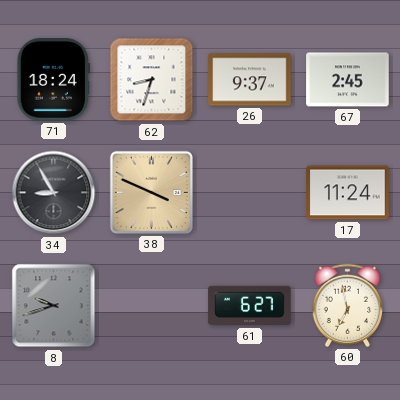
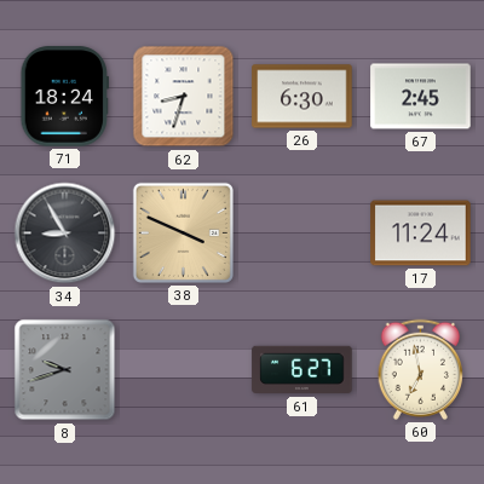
26: 9:37 -> 6:30
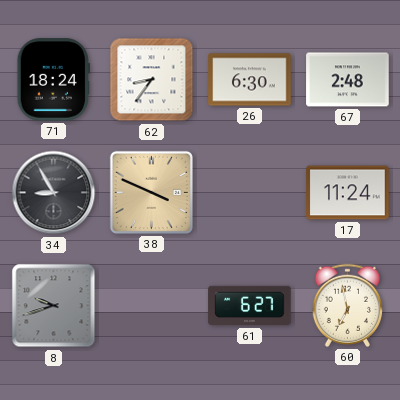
62: 8:33 -> 8:36
67: 2:45 -> 2:48
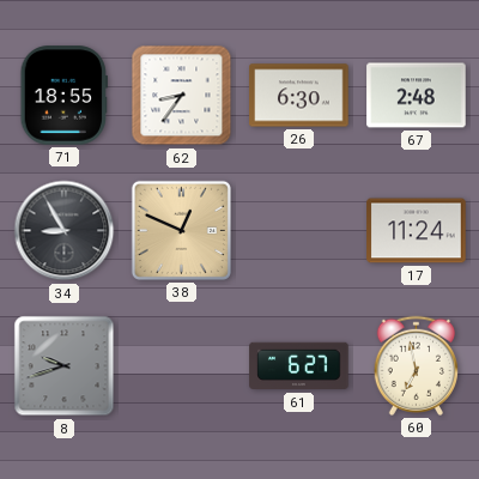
71: 18:24 -> 18:55
38: 3:49 -> 12:49
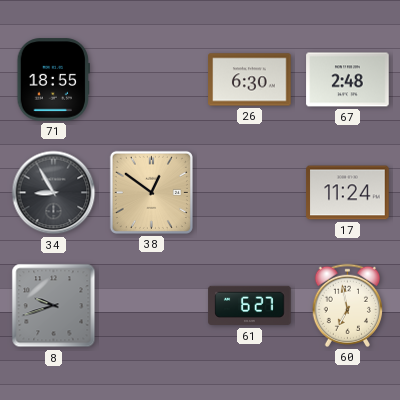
62: 8:36 -> none
38: 12:49 -> 12:51
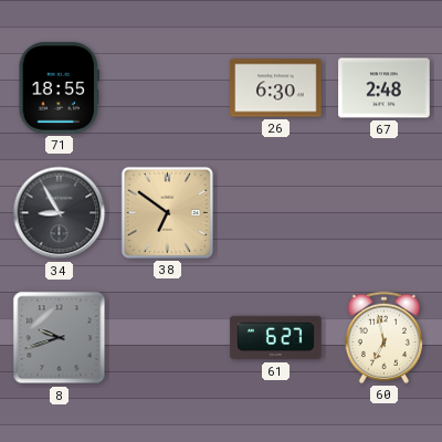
38: 12:51 -> 6:51
17: 11:24 -> none
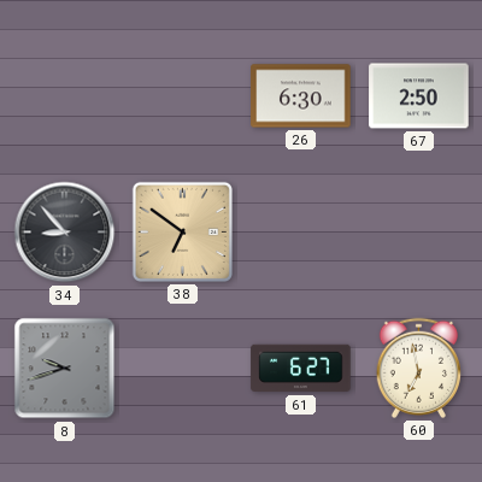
71: 18:55 -> none
67: 2:48 -> 2:50
34: 8:55 -> 8:53
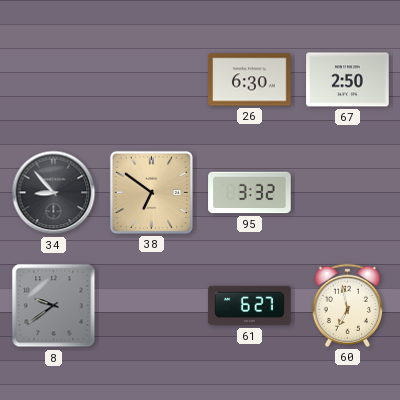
95: none -> 3:32
8: 9:42 -> 9:39
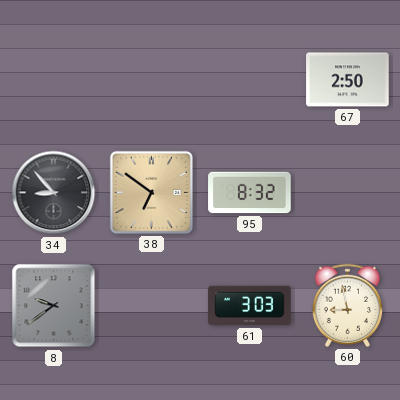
26: 6:30 -> none
95: 3:32 -> 8:32
61: 6:27 -> 3:03
60: 6:58 -> 8:58
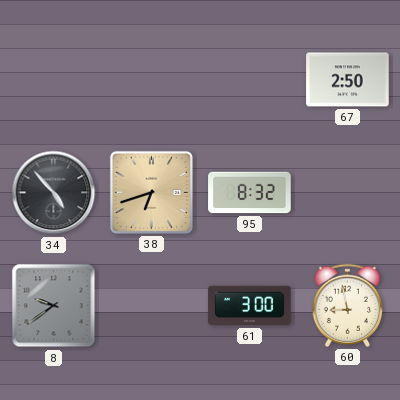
34: 8:53 -> 4:53
38: 6:51 -> 6:42
61: 3:03 -> 3:00
